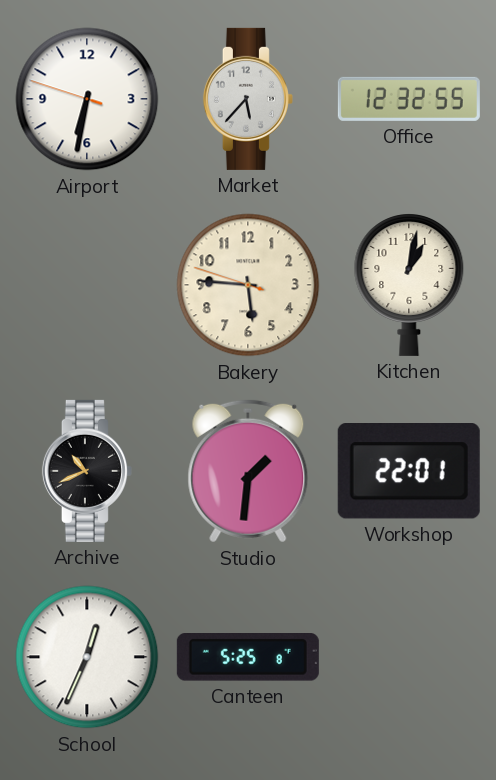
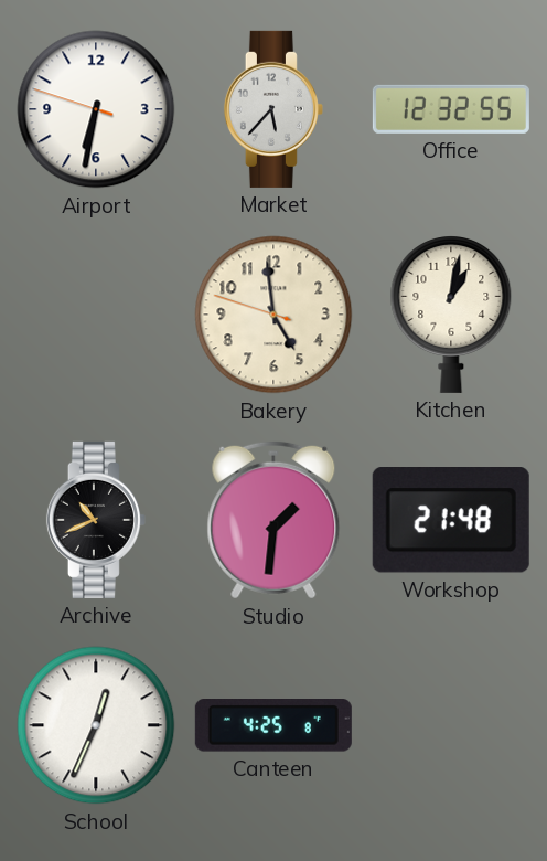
Bakery: 5:45 -> 4:58
Workshop: 22:01 -> 21:48
Canteen: 5:25 -> 4:25
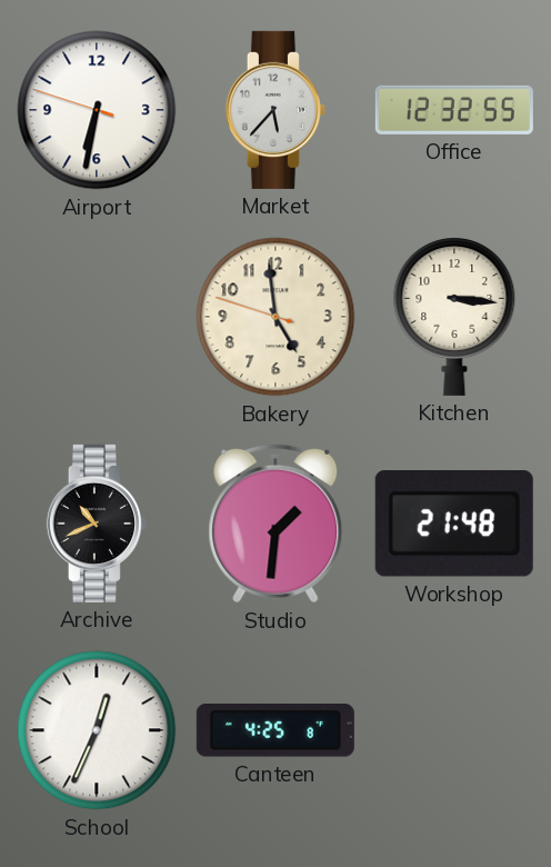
Kitchen: 1:02 -> 3:16
